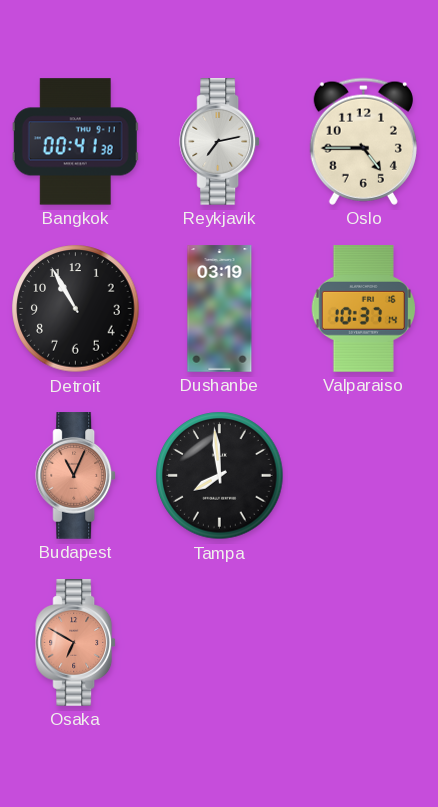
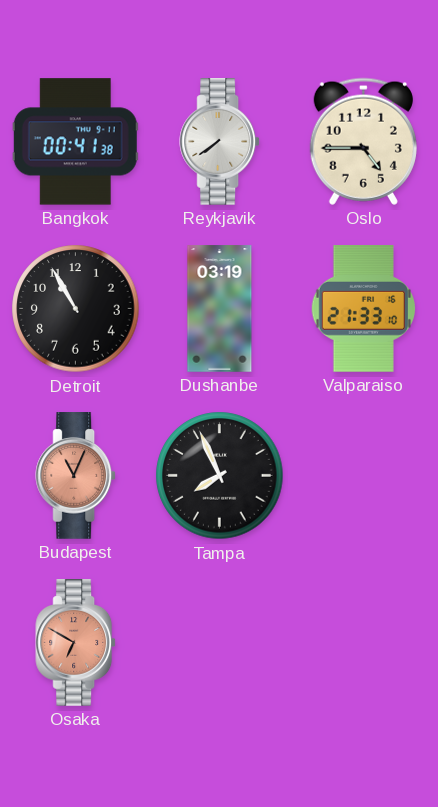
Reykjavik: 7:13 -> 7:39
Valparaiso: 10:37 -> 21:33
Tampa: 7:59 -> 7:56
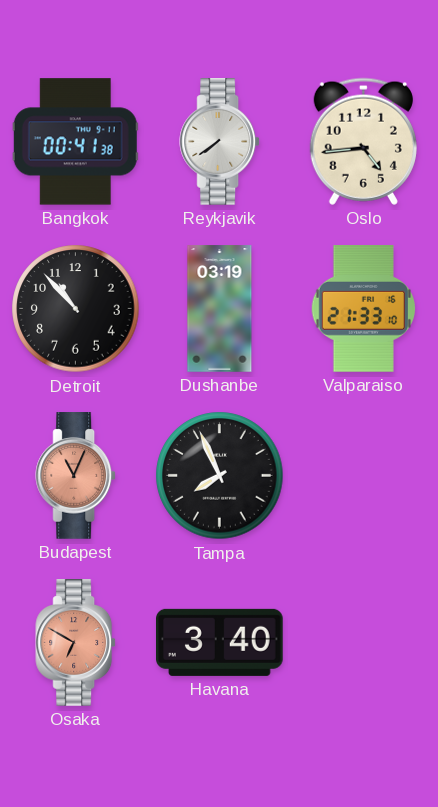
Oslo: 4:45 -> 4:44
Detroit: 10:55 -> 10:53
Havana: none -> 3:40
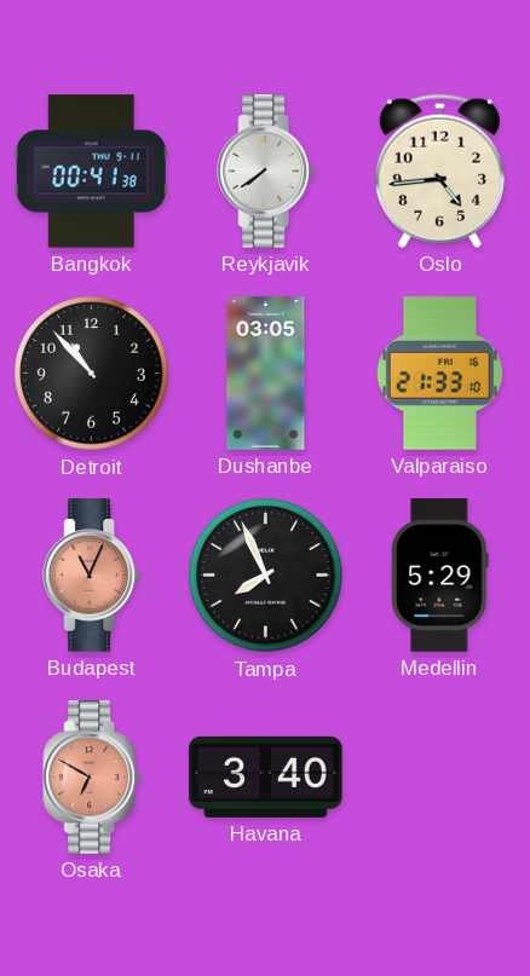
Dushanbe: 03:19 -> 03:05
Medellin: none -> 5:29
